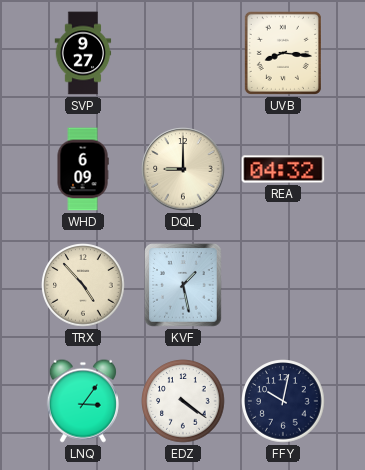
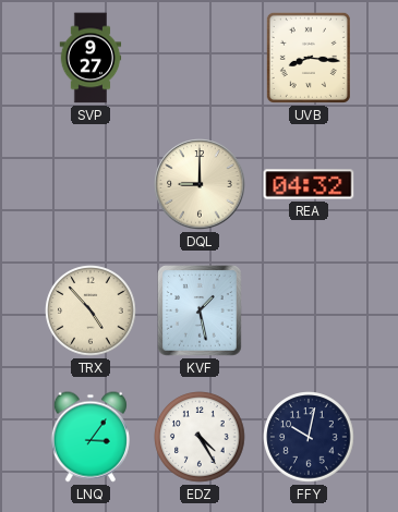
WHD: 6:09 -> none
EDZ: 4:21 -> 4:25
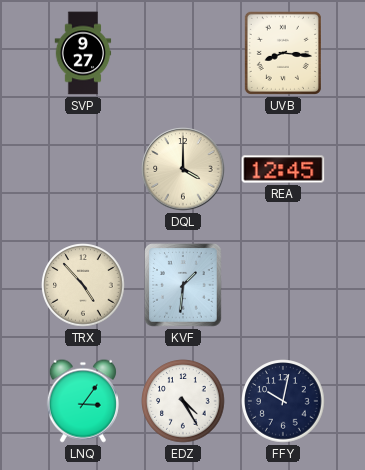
DQL: 9:00 -> 4:00
REA: 04:32 -> 12:45
KVF: 1:28 -> 1:31
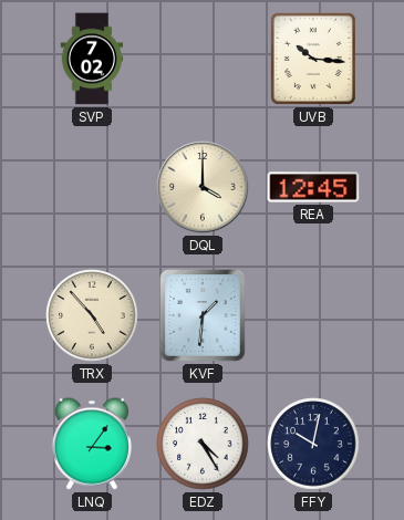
SVP: 9:27 -> 7:02
UVB: 8:16 -> 10:16
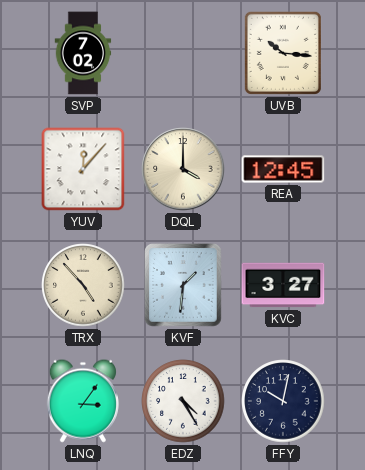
YUV: none -> 12:07
KVC: none -> 3:27
